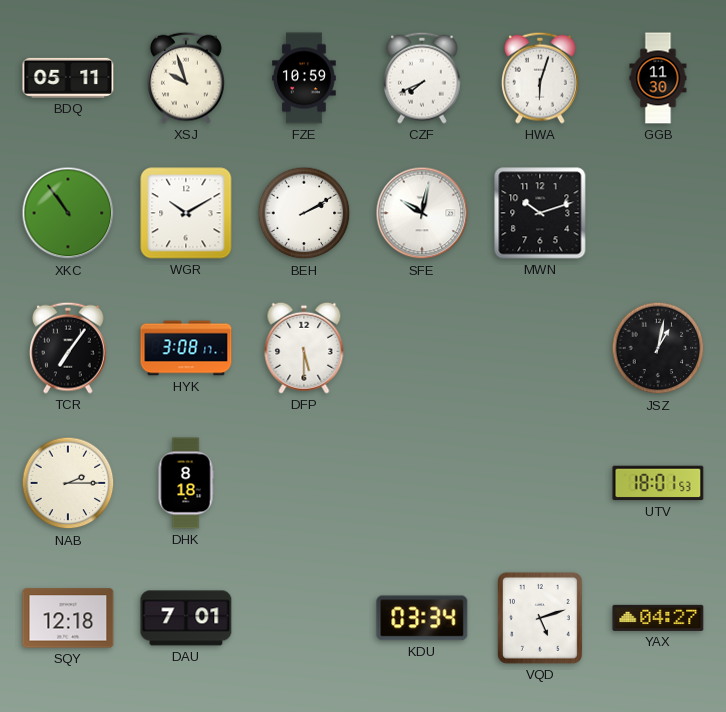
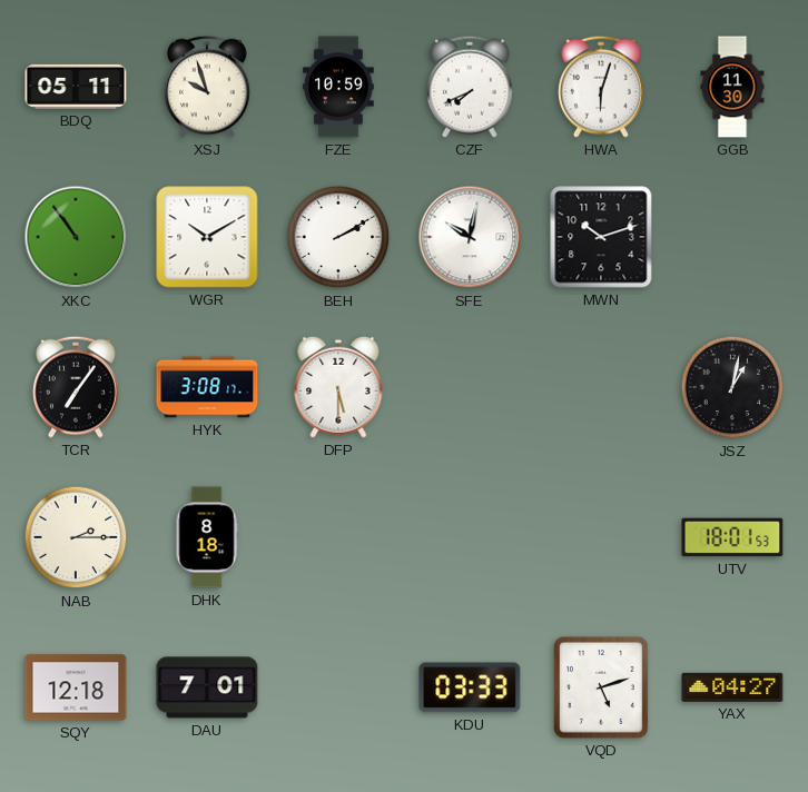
KDU: 03:34 -> 03:33
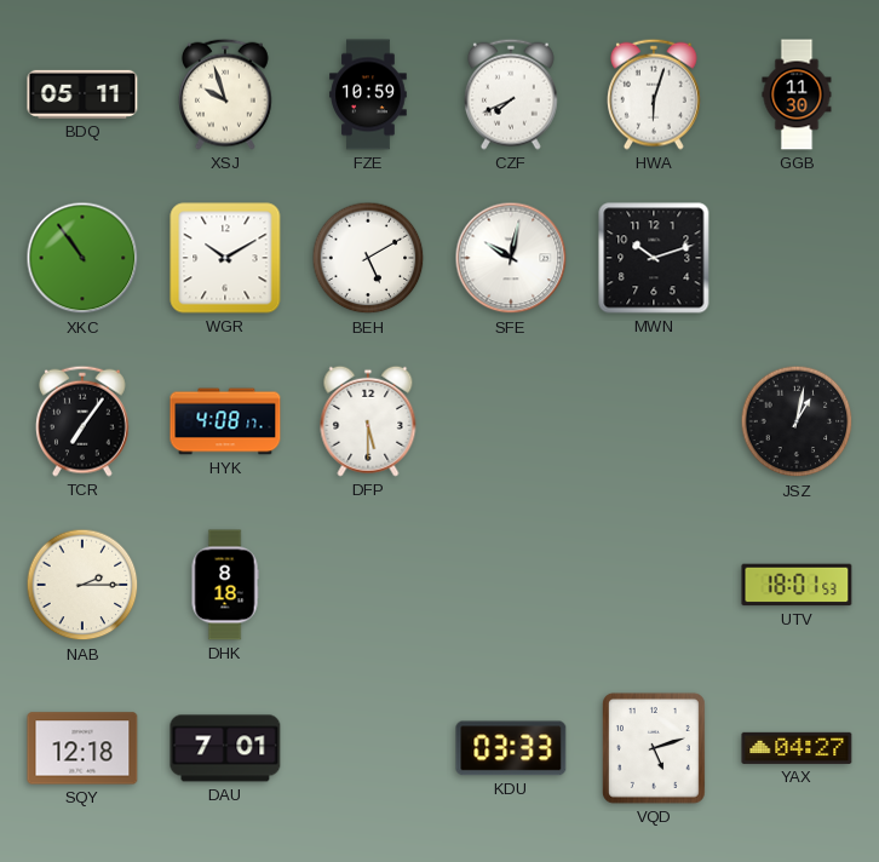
BEH: 2:10 -> 5:10
HYK: 3:08 -> 4:08
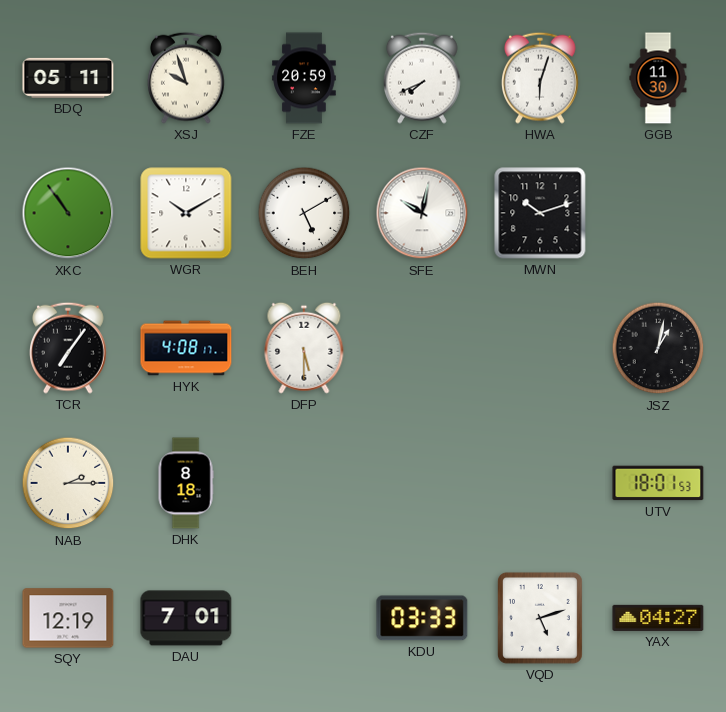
FZE: 10:59 -> 20:59
SQY: 12:18 -> 12:19
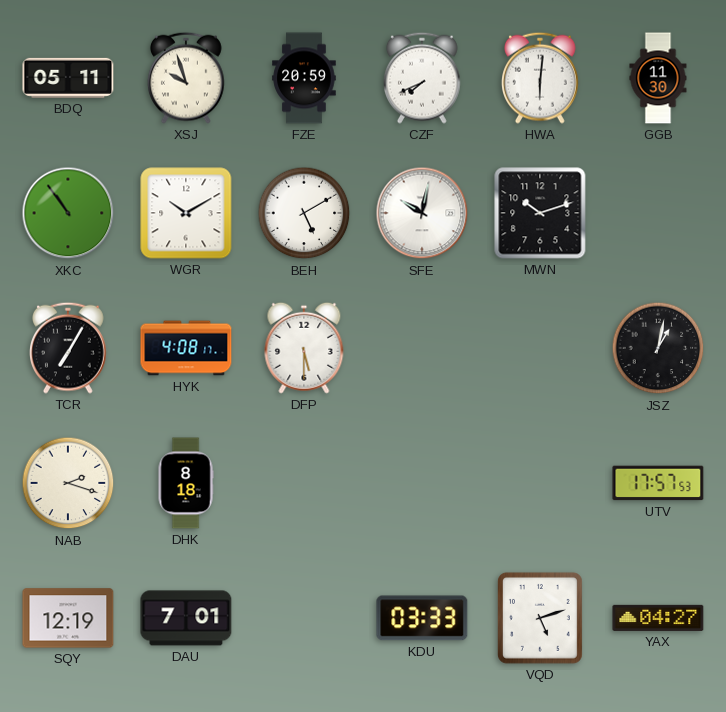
HWA: 6:03 -> 6:01
TCR: 7:06 -> 7:05
NAB: 2:15 -> 2:18
UTV: 18:01 -> 17:57
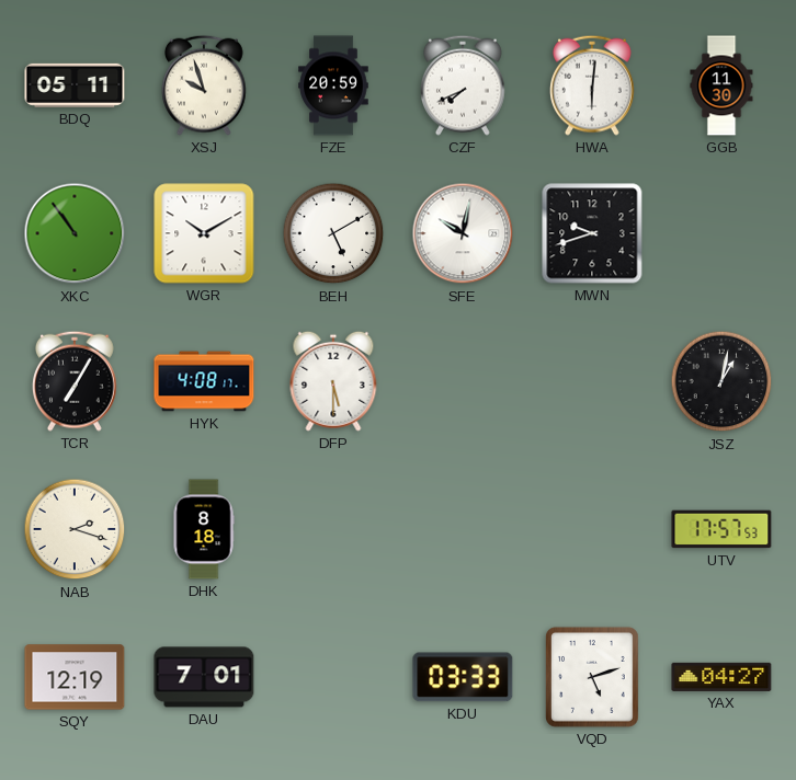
MWN: 10:12 -> 9:42
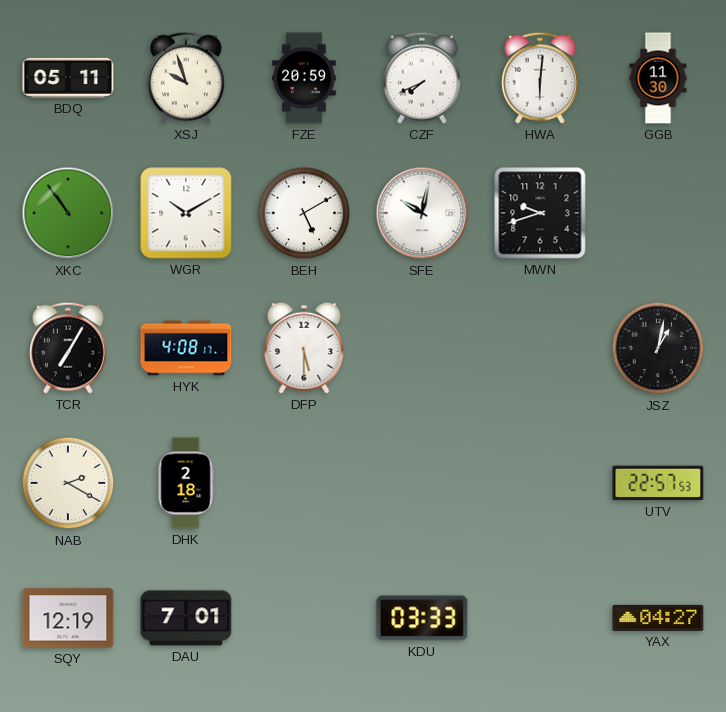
NAB: 2:18 -> 2:20
DHK: 8:18 -> 2:18
UTV: 17:57 -> 22:57
VQD: 5:12 -> none
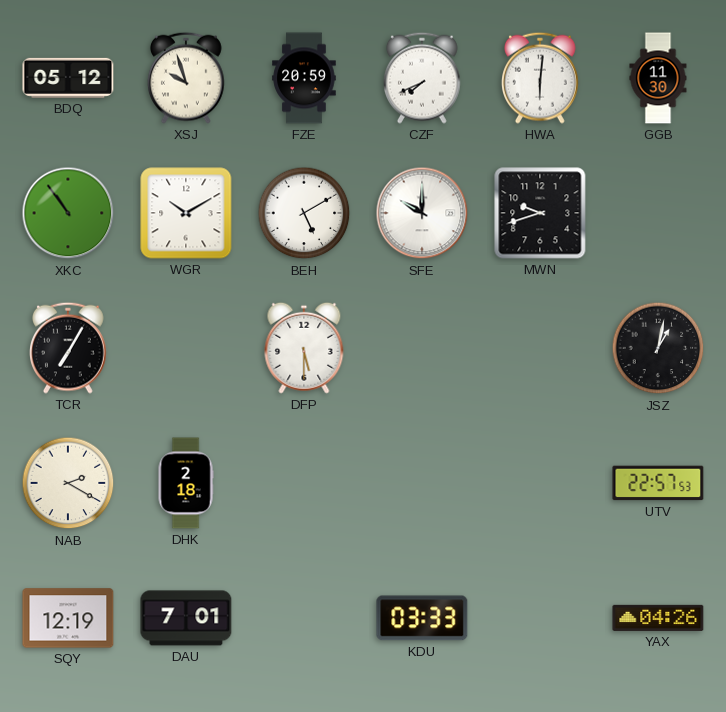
BDQ: 05:11 -> 05:12
SFE: 10:02 -> 10:00
HYK: 4:08 -> none
YAX: 04:27 -> 04:26
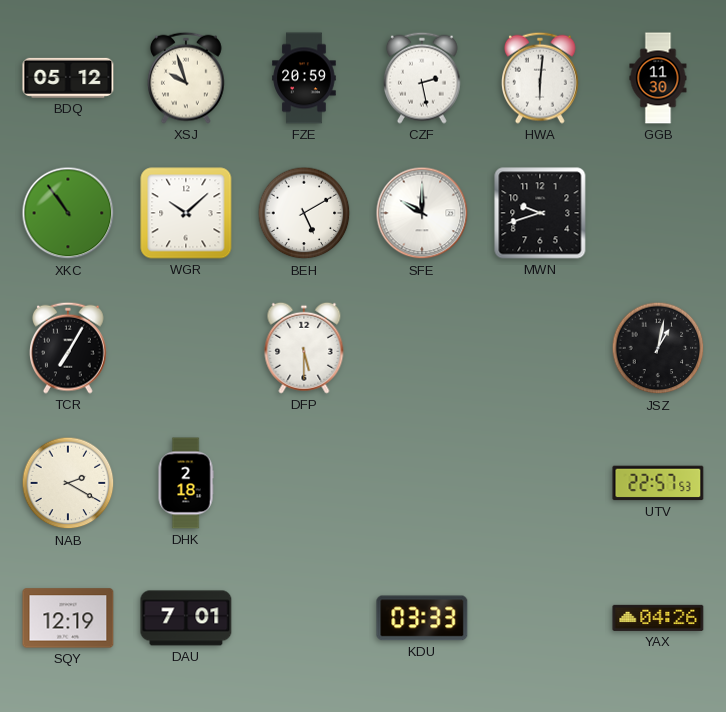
CZF: 7:41 -> 2:28
WGR: 10:10 -> 10:08
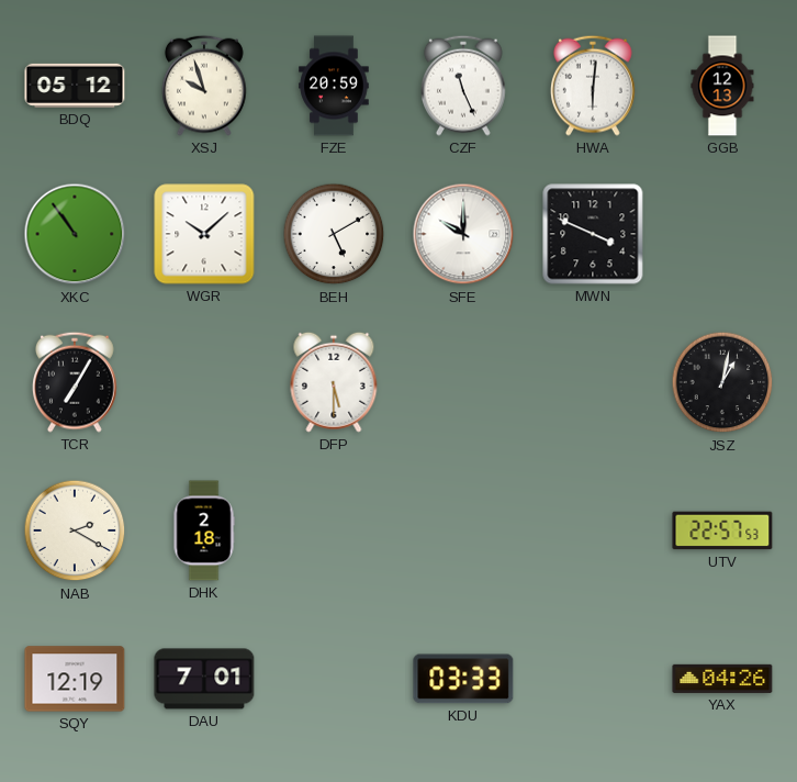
CZF: 2:28 -> 11:26
GGB: 11:30 -> 12:13
MWN: 9:42 -> 3:49
